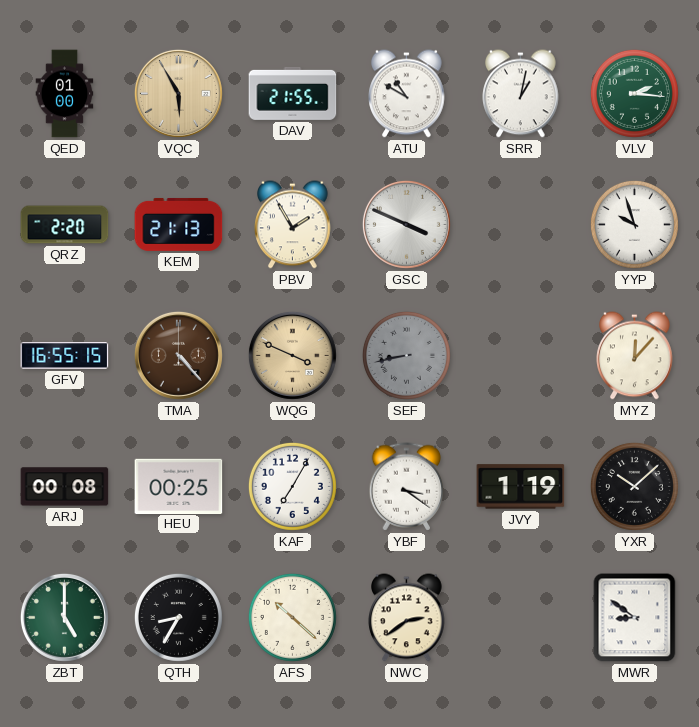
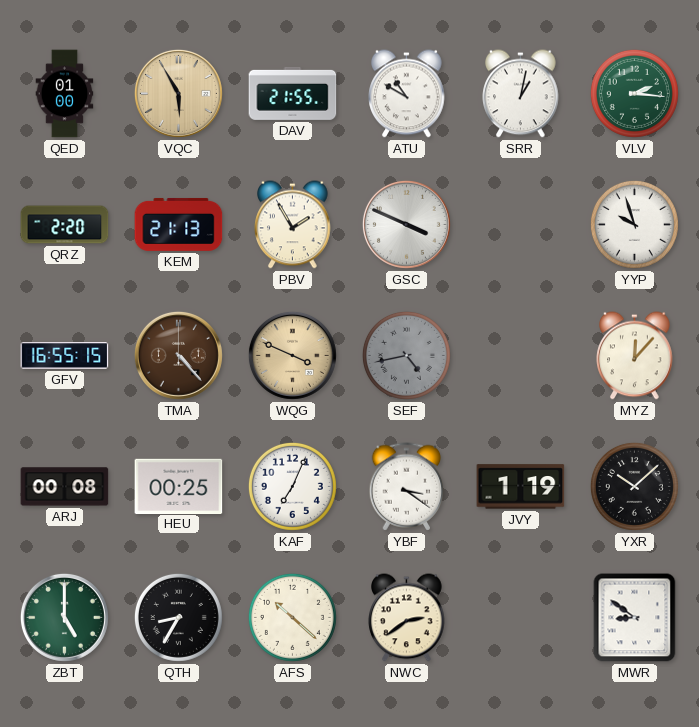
SEF: 8:43 -> 4:43
KAF: 7:05 -> 7:04
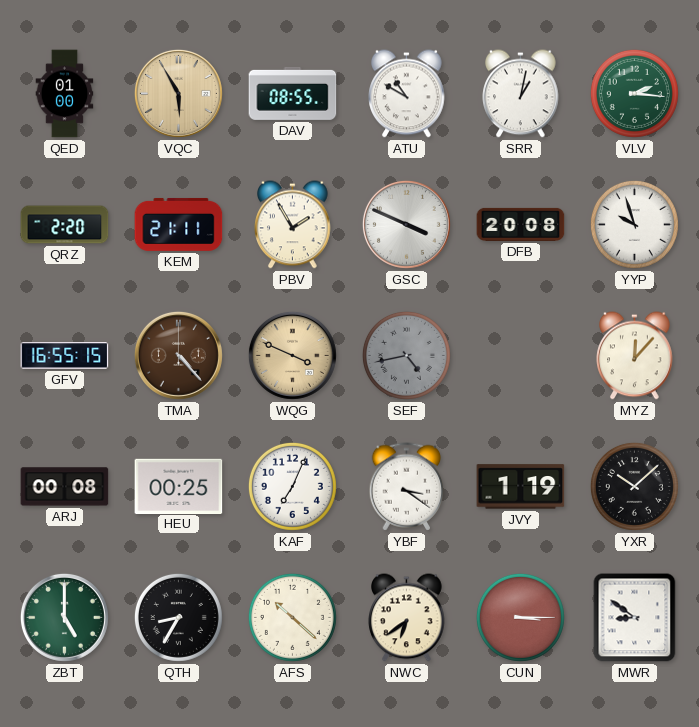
DAV: 21:55 -> 08:55
KEM: 21:13 -> 21:11
DFB: none -> 20:08
NWC: 2:39 -> 6:39
CUN: none -> 3:15
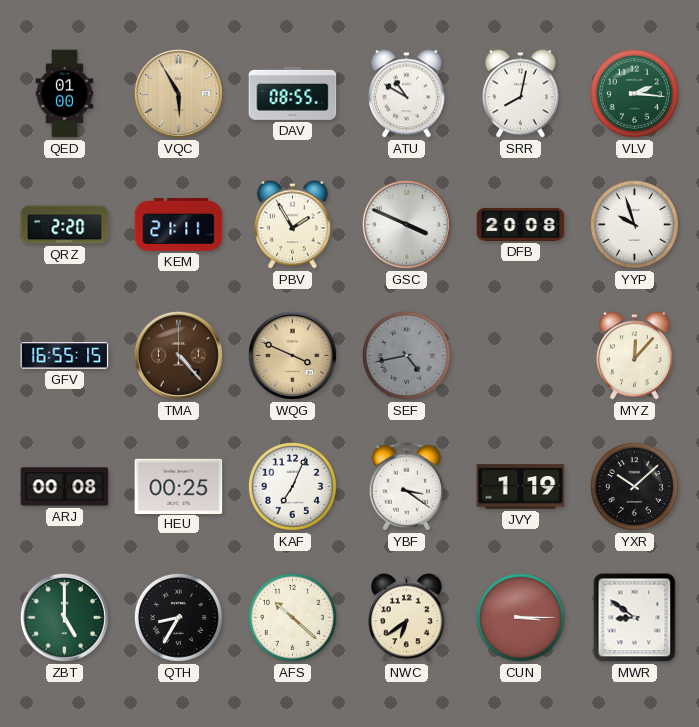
SRR: 1:02 -> 8:02
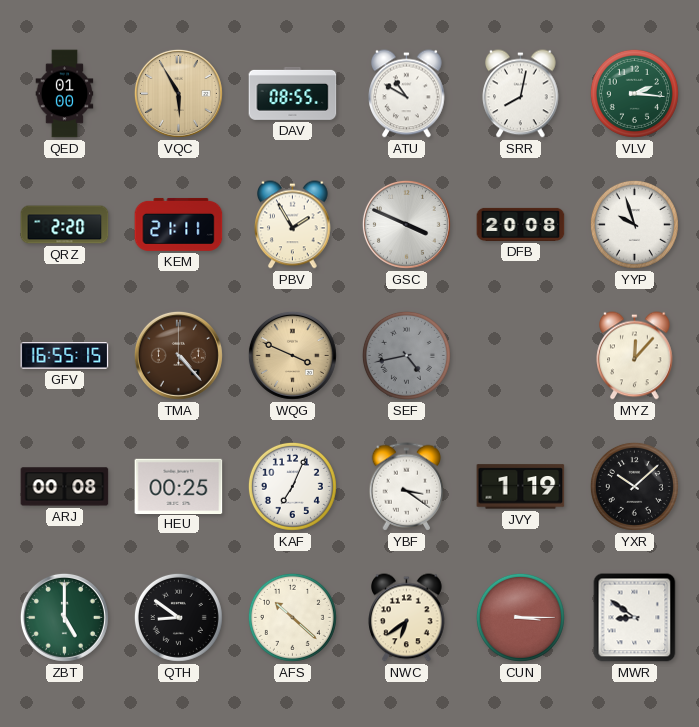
QTH: 8:35 -> 8:51
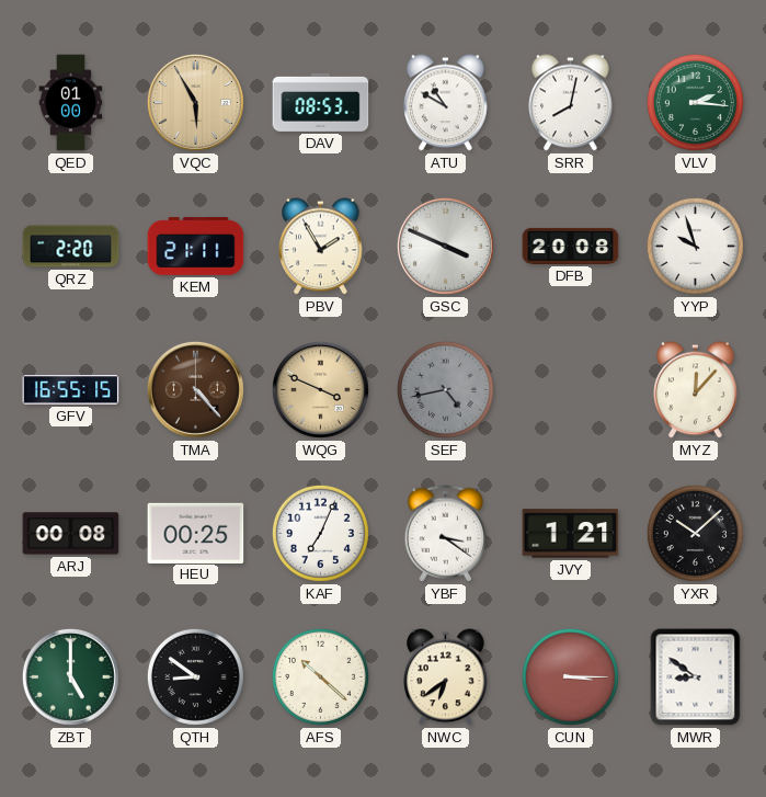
DAV: 08:55 -> 08:53
JVY: 1:19 -> 1:21
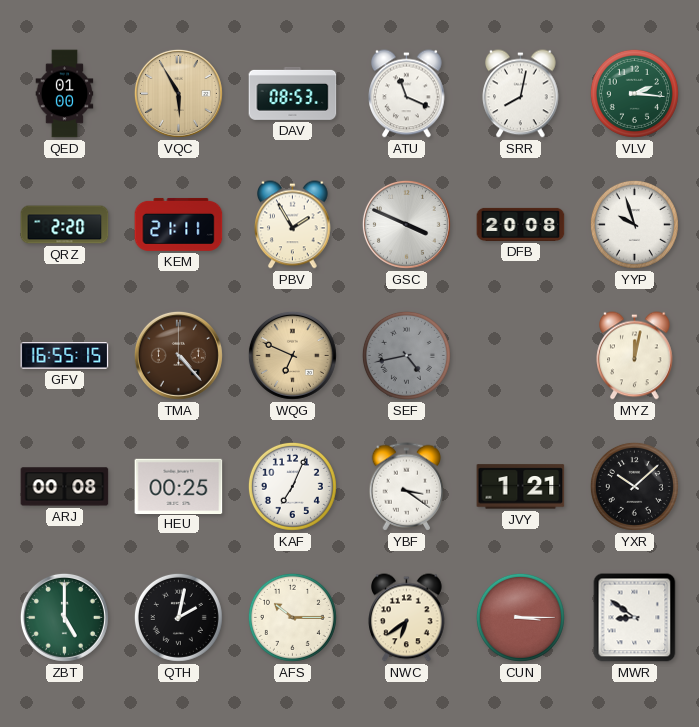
ATU: 10:50 -> 11:19
WQG: 3:49 -> 6:49
MYZ: 12:07 -> 12:02
QTH: 8:51 -> 2:02
AFS: 10:22 -> 10:15
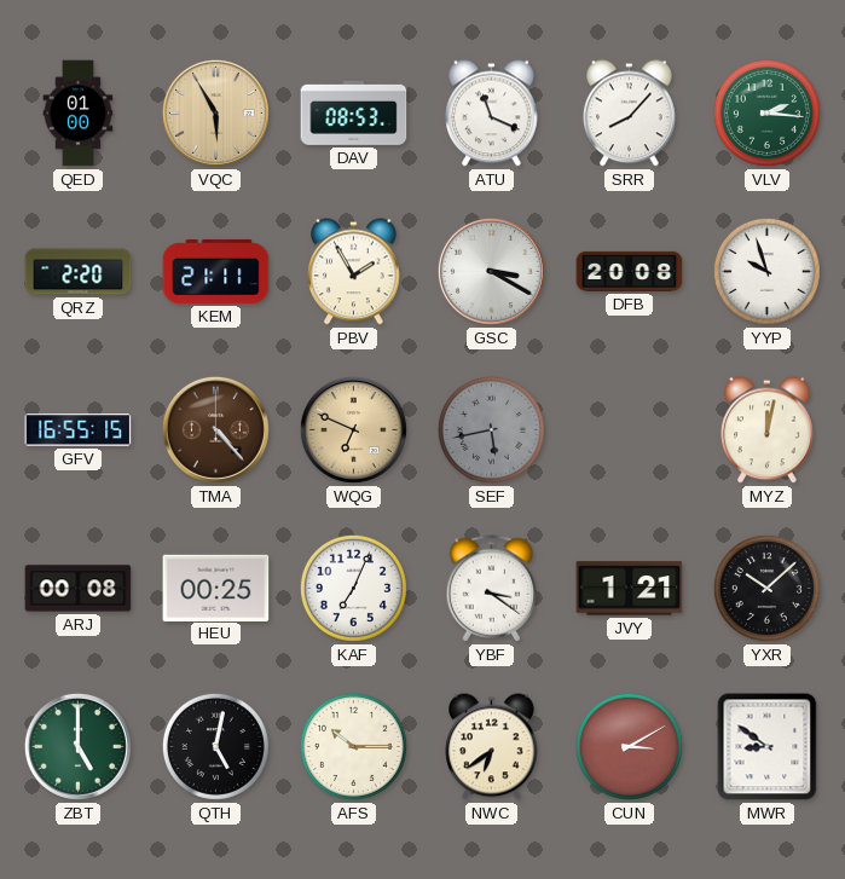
SRR: 8:02 -> 8:07
GSC: 3:49 -> 3:20
SEF: 4:43 -> 5:43
QTH: 2:02 -> 5:02
CUN: 3:15 -> 3:10
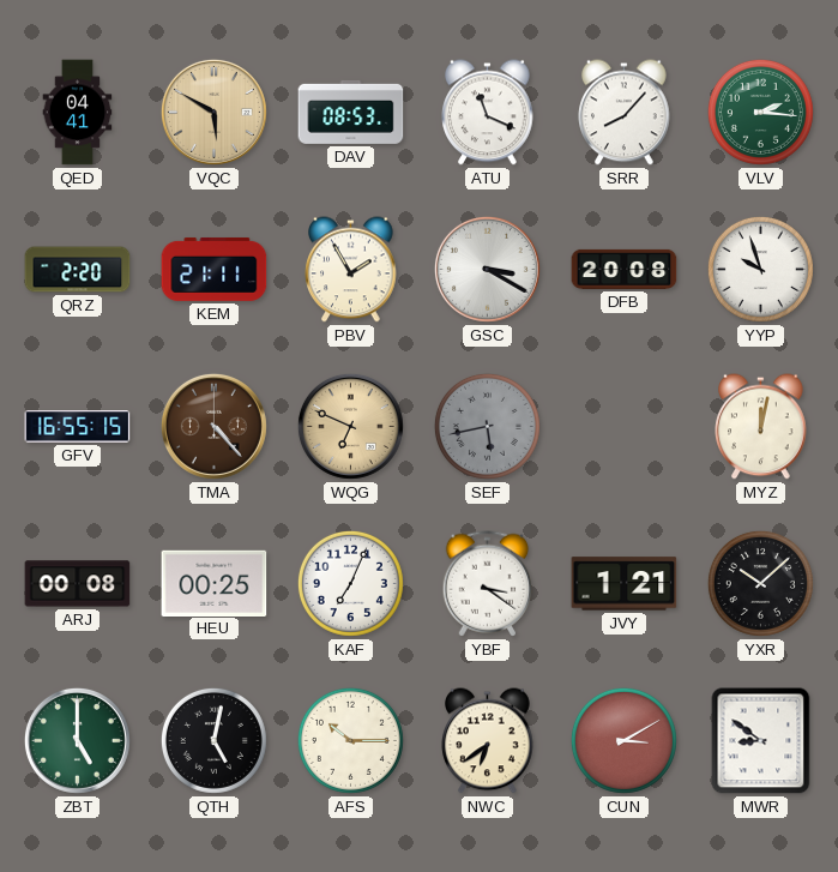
QED: 01:00 -> 04:41
VQC: 5:55 -> 5:50
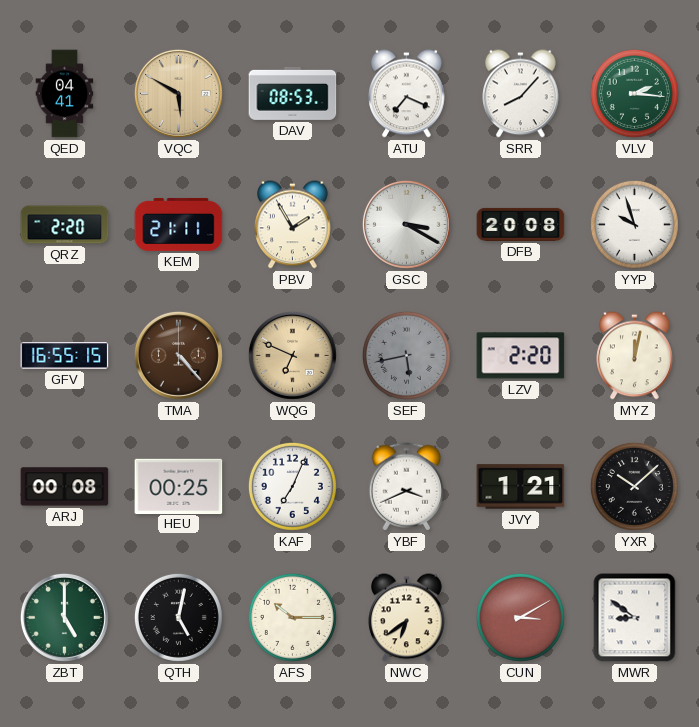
ATU: 11:19 -> 7:19
LZV: none -> 2:20
YBF: 3:21 -> 3:41
